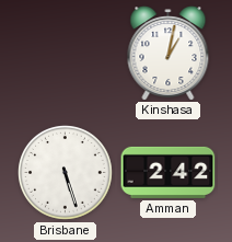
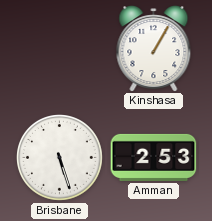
Kinshasa: 1:02 -> 1:05
Amman: 2:42 -> 2:53
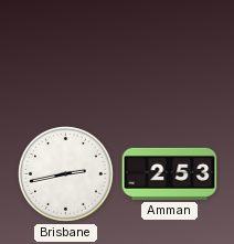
Kinshasa: 1:05 -> none
Brisbane: 5:27 -> 2:43
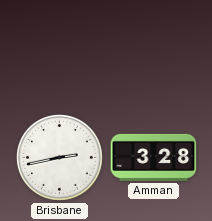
Amman: 2:53 -> 3:28
